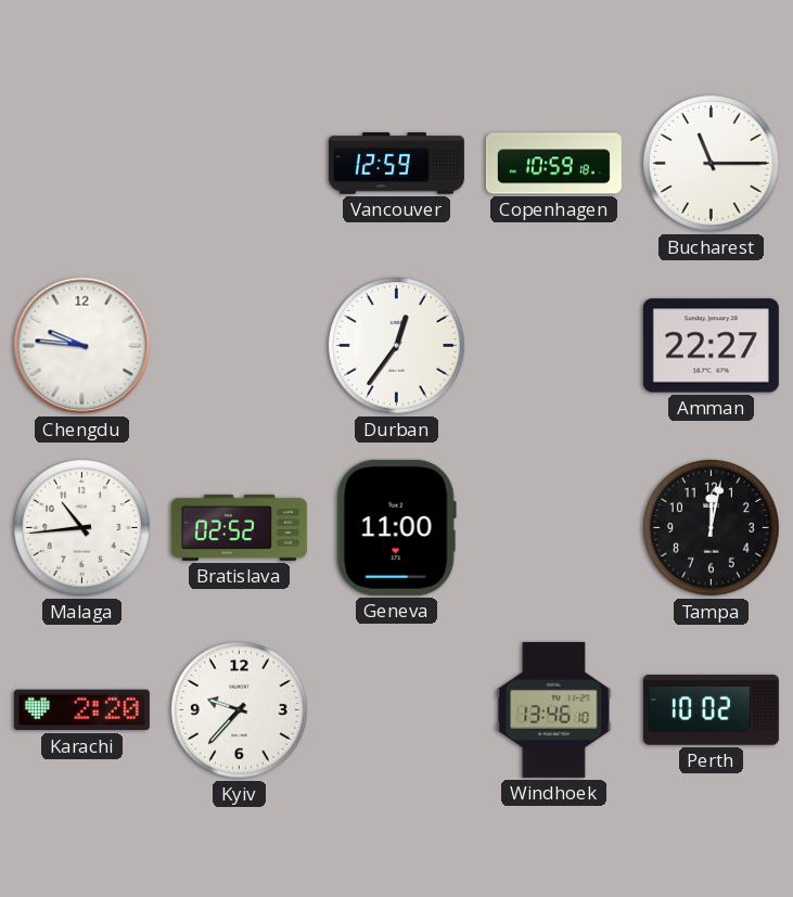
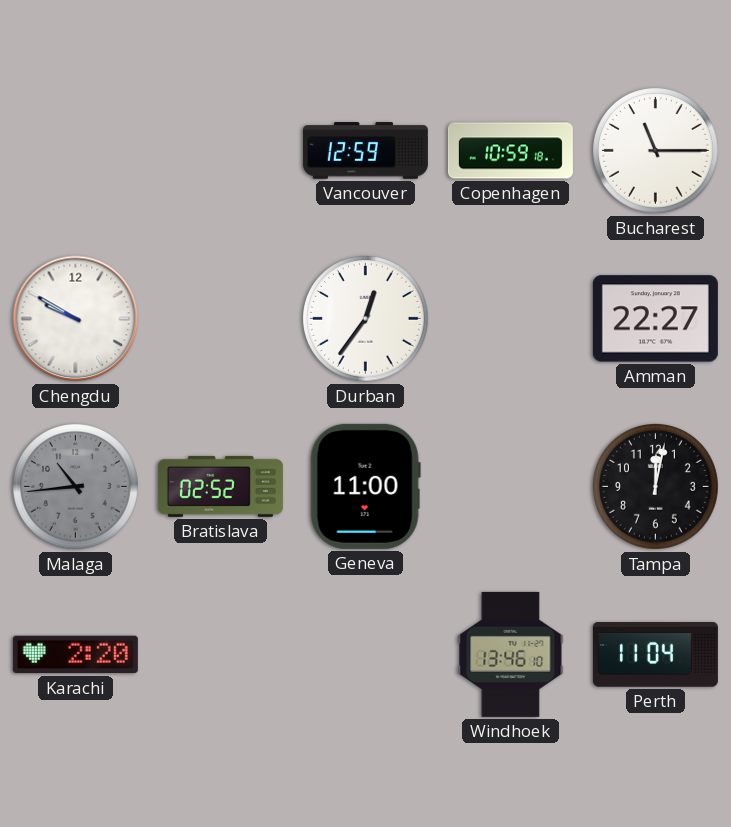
Chengdu: 9:46 -> 9:50
Malaga dial: white -> grey
Kyiv: 9:37 -> none
Perth: 10:02 -> 11:04
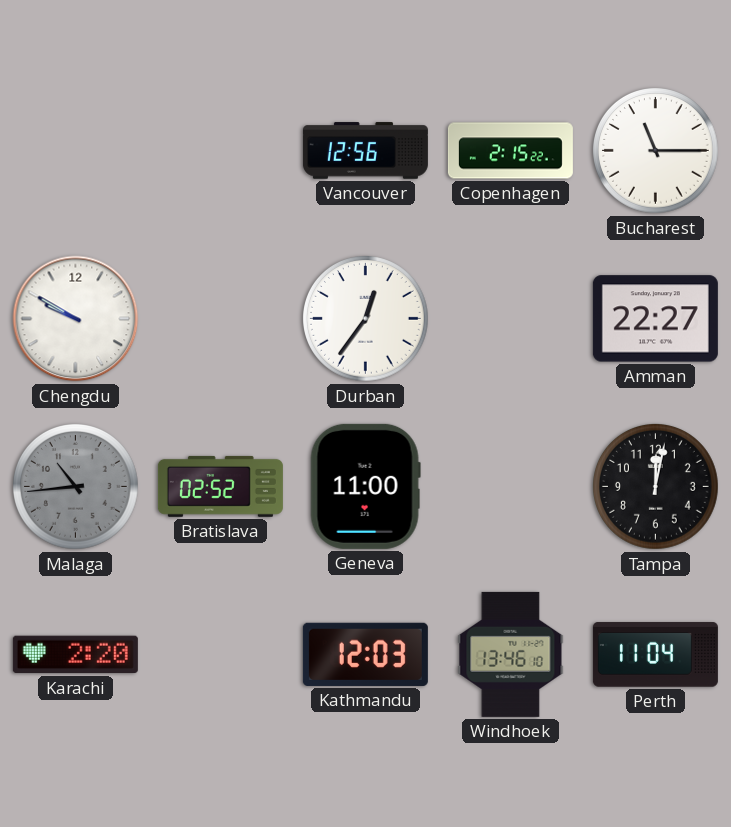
Vancouver: 12:59 -> 12:56
Copenhagen: 10:59 -> 2:15
Kathmandu: none -> 12:03
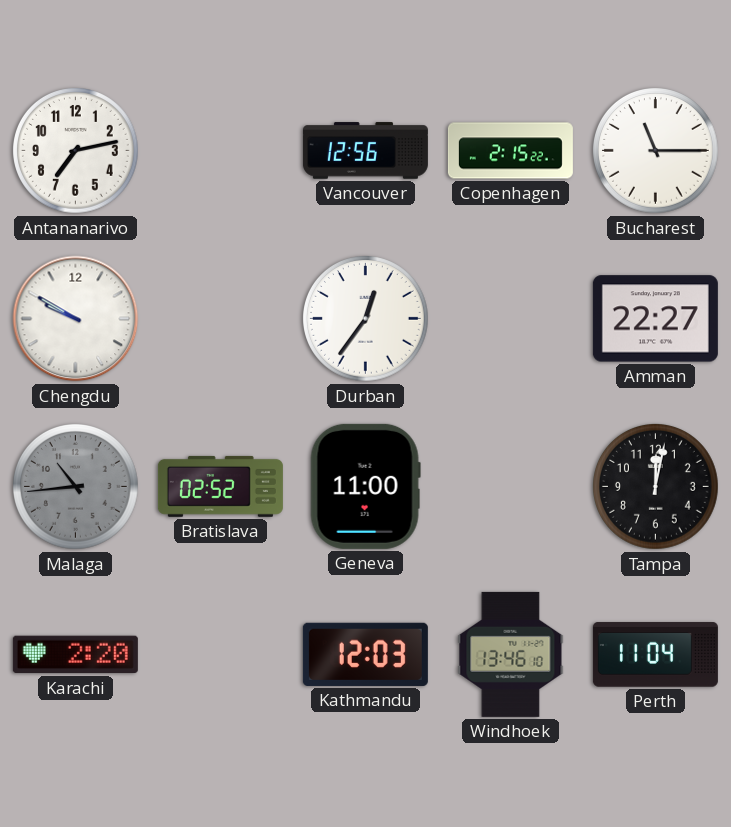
Antananarivo: none -> 7:13
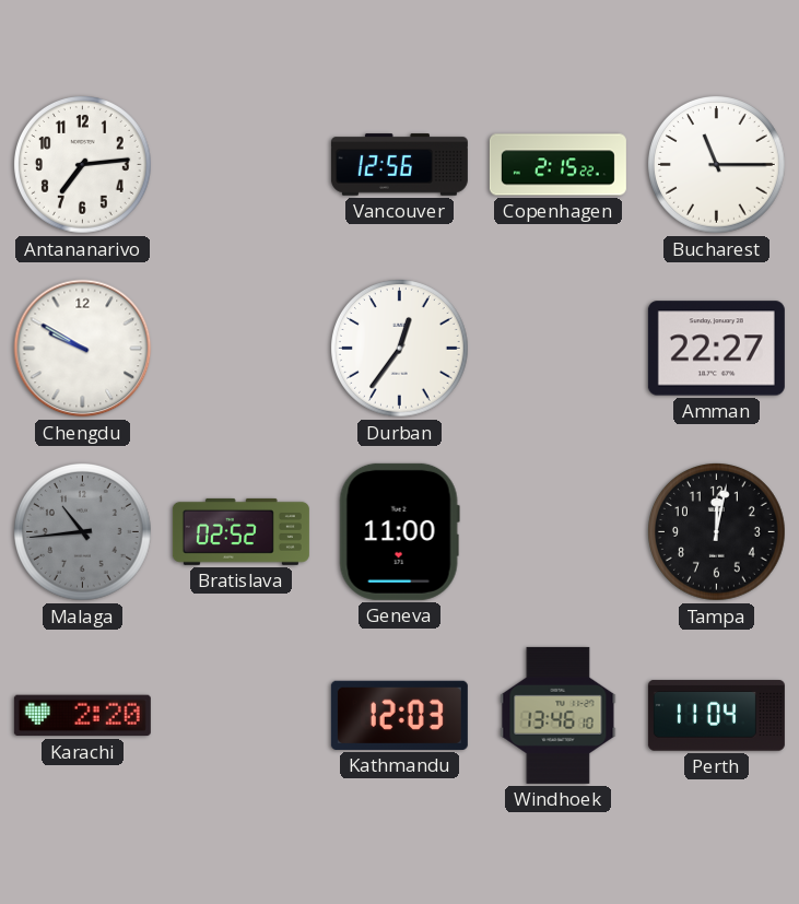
Antananarivo: 7:13 -> 7:14
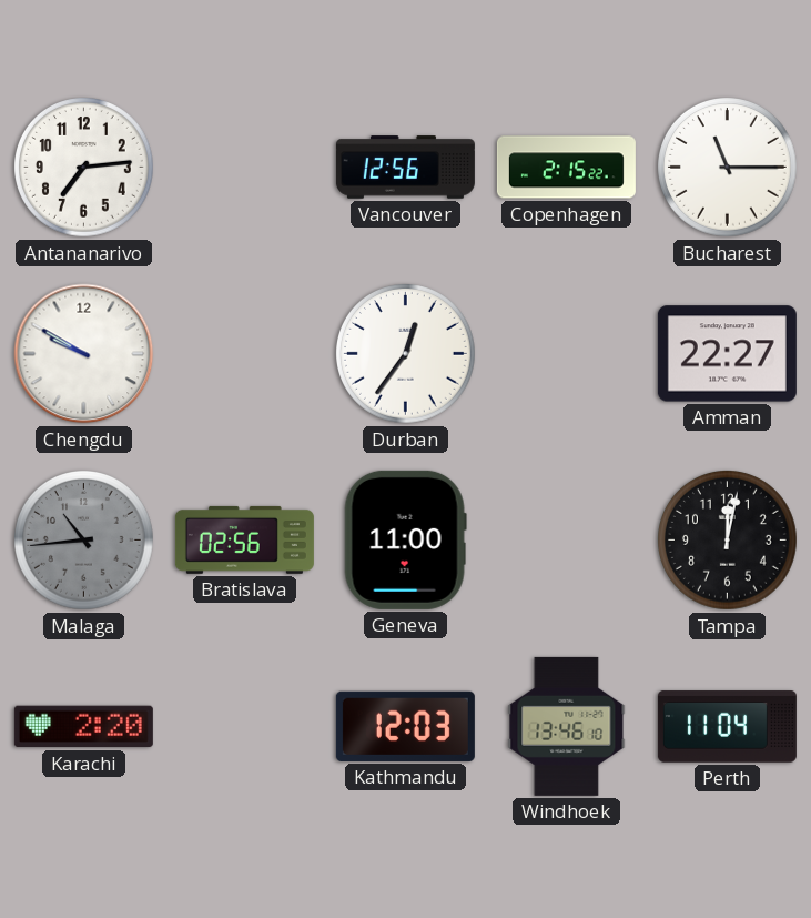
Bratislava: 02:52 -> 02:56
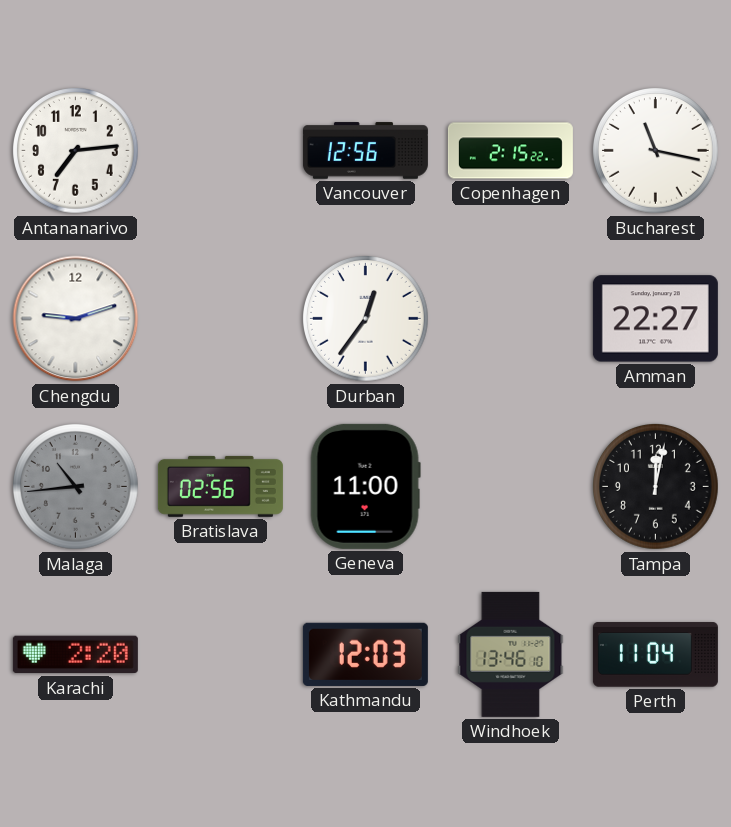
Bucharest: 11:15 -> 11:17
Chengdu: 9:50 -> 9:12
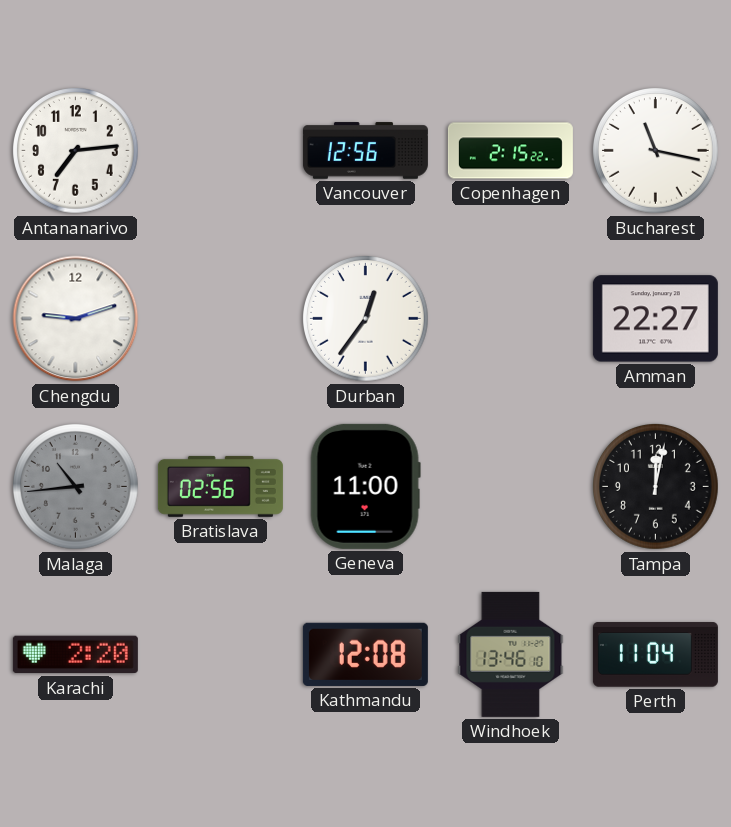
Kathmandu: 12:03 -> 12:08
